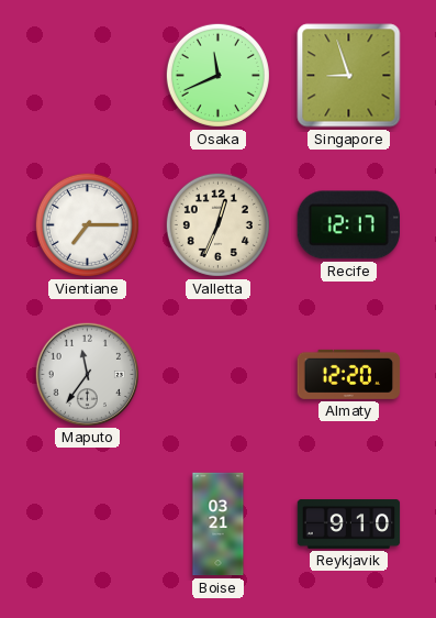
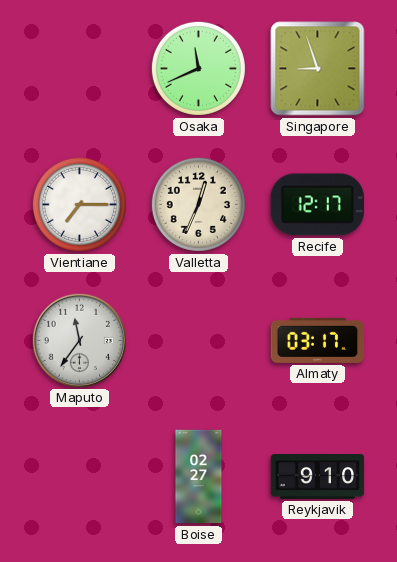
Almaty: 12:20 -> 03:17
Boise: 03:21 -> 02:27
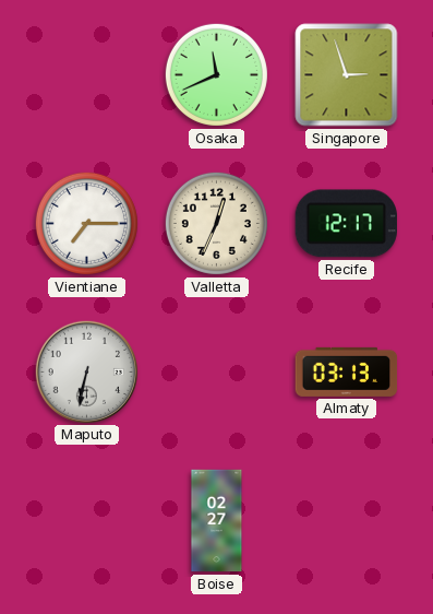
Singapore: 8:57 -> 2:57
Maputo: 11:36 -> 6:32
Almaty: 03:17 -> 03:13
Reykjavik: 9:10 -> none
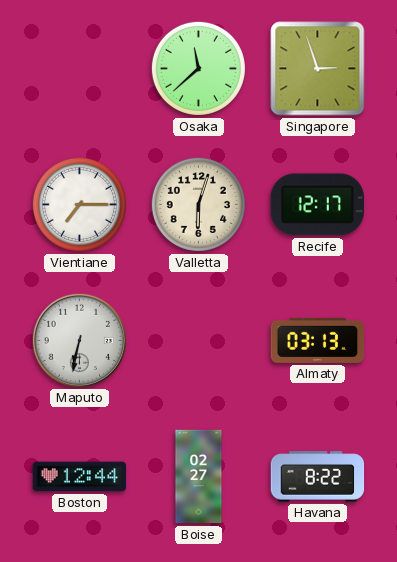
Osaka: 11:41 -> 11:38
Valletta: 12:34 -> 6:03
Boston: none -> 12:44
Havana: none -> 8:22
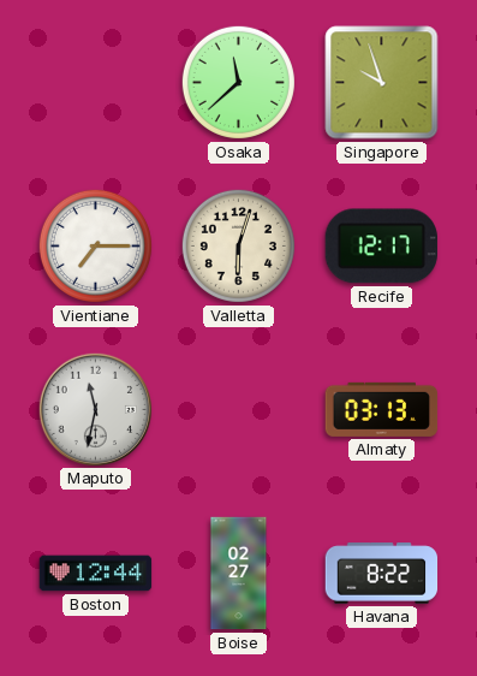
Singapore: 2:57 -> 9:57
Maputo: 6:32 -> 11:32
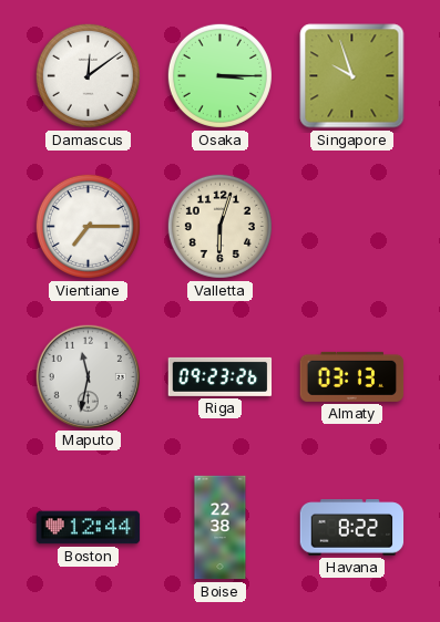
Damascus: none -> 12:09
Osaka: 11:38 -> 3:15
Recife: 12:17 -> none
Riga: none -> 09:23
Boise: 02:27 -> 22:38
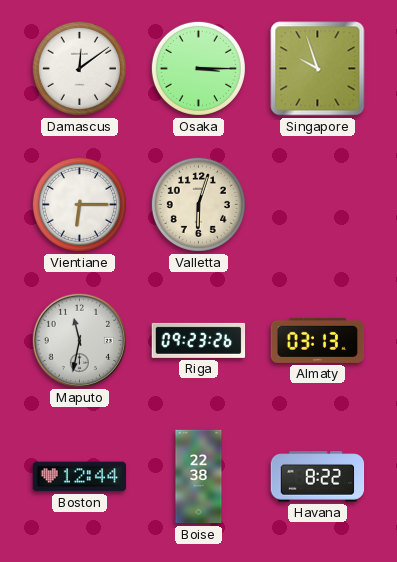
Vientiane: 7:15 -> 6:15
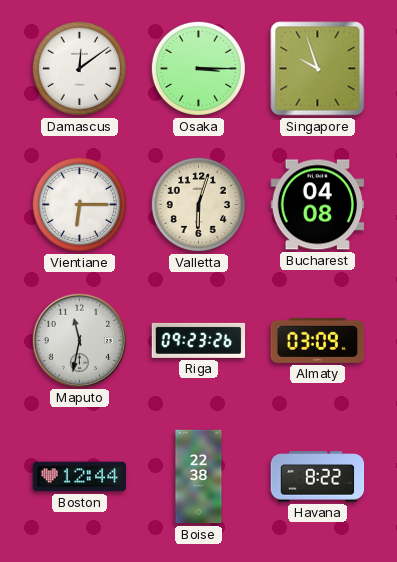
Bucharest: none -> 04:08
Almaty: 03:13 -> 03:09
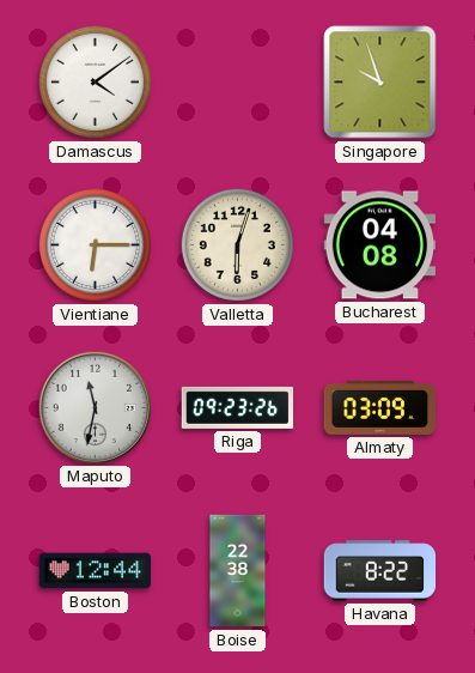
Damascus: 12:09 -> 4:09
Osaka: 3:15 -> none
